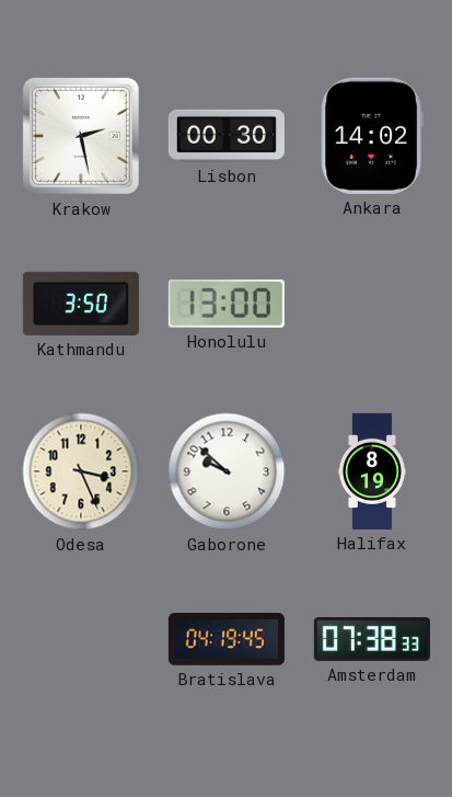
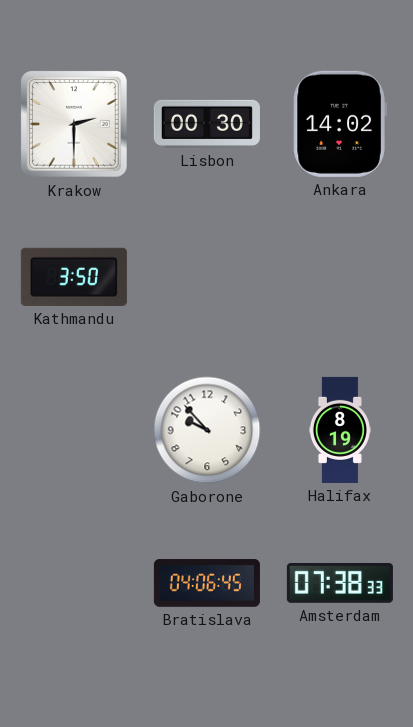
Krakow: 2:28 -> 2:30
Honolulu: 13:00 -> none
Odesa: 3:26 -> none
Gaborone: 9:52 -> 9:53
Bratislava: 04:19 -> 04:06
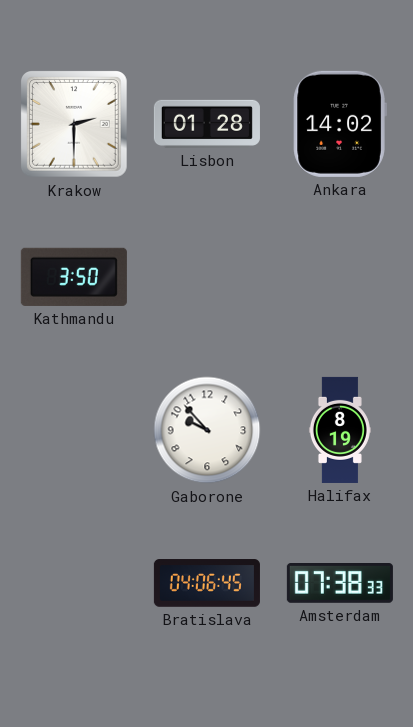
Lisbon: 00:30 -> 01:28
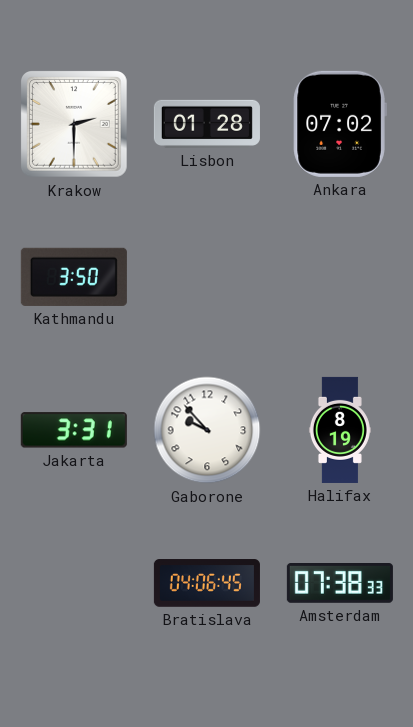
Ankara: 14:02 -> 07:02
Jakarta: none -> 3:31
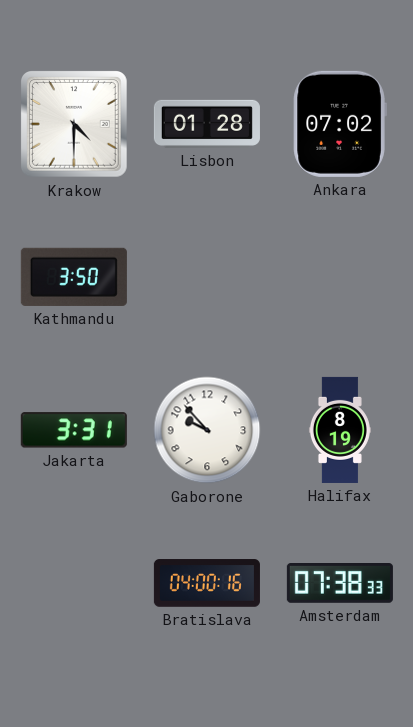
Krakow: 2:30 -> 4:30
Bratislava: 04:06 -> 04:00
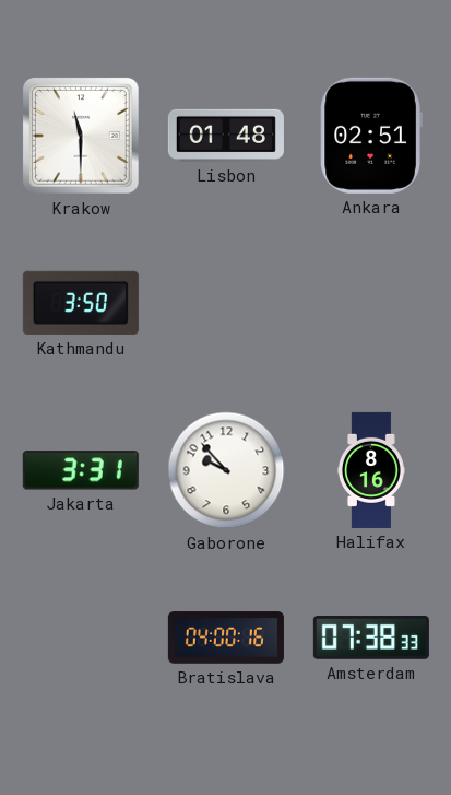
Krakow: 4:30 -> 11:30
Lisbon: 01:28 -> 01:48
Ankara: 07:02 -> 02:51
Halifax: 8:19 -> 8:16
